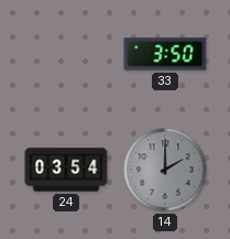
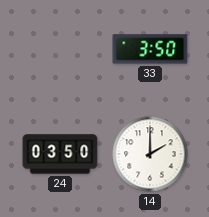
24: 03:54 -> 03:50
14 dial: grey -> white
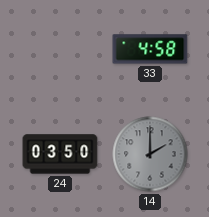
33: 3:50 -> 4:58
14 dial: white -> grey
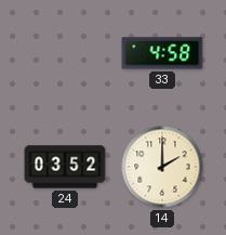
24: 03:50 -> 03:52
14 dial: grey -> cream
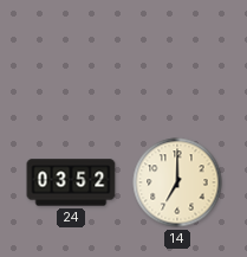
33: 4:58 -> none
14: 2:00 -> 7:00
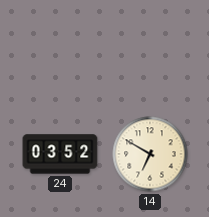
14: 7:00 -> 6:50
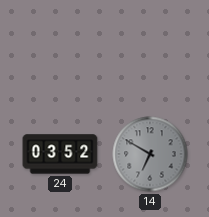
14 dial: cream -> grey
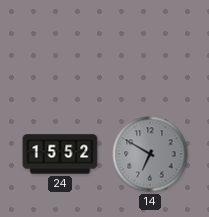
24: 03:52 -> 15:52
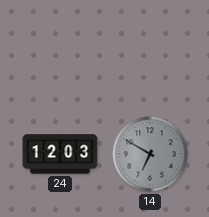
24: 15:52 -> 12:03
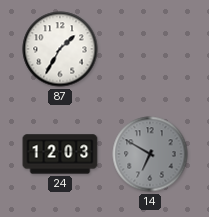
87: none -> 1:35
